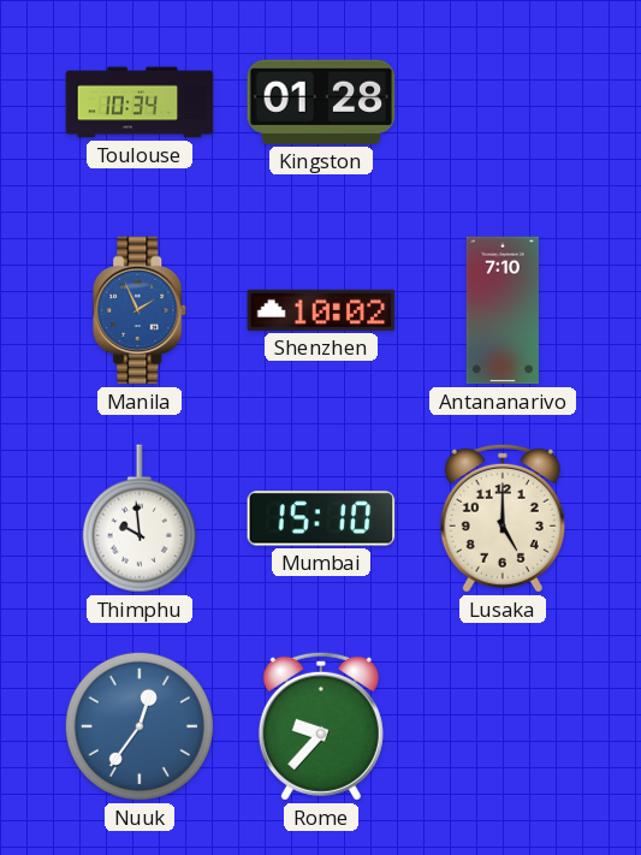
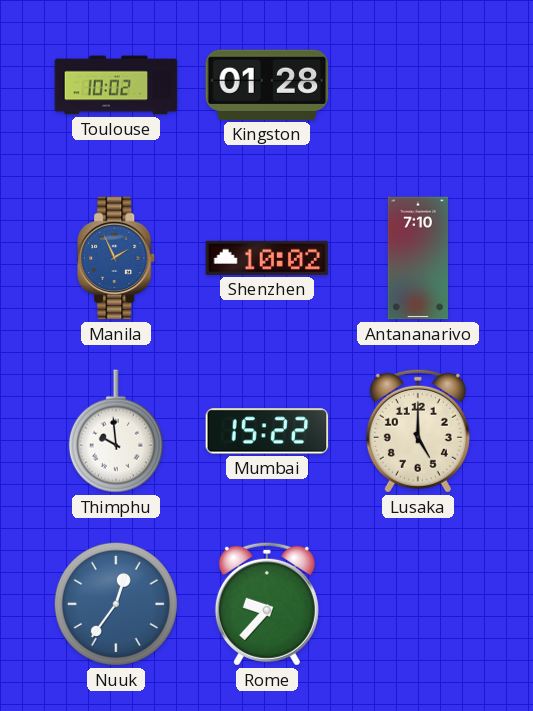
Toulouse: 10:34 -> 10:02
Mumbai: 15:10 -> 15:22
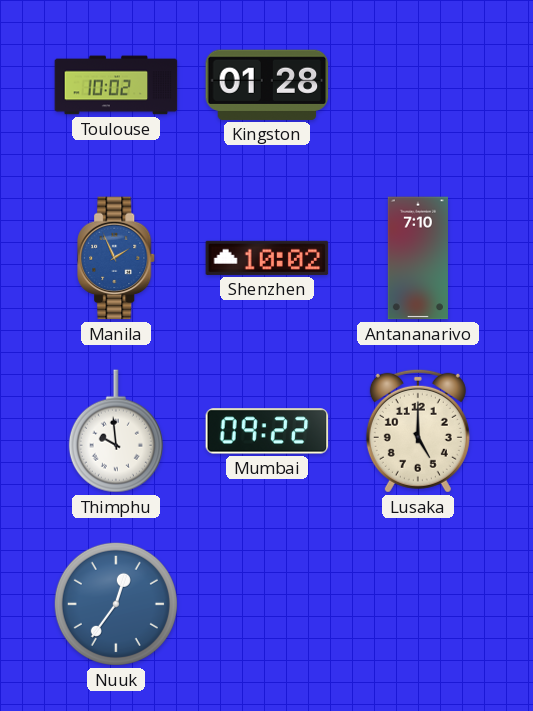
Mumbai: 15:22 -> 09:22
Rome: 9:37 -> none
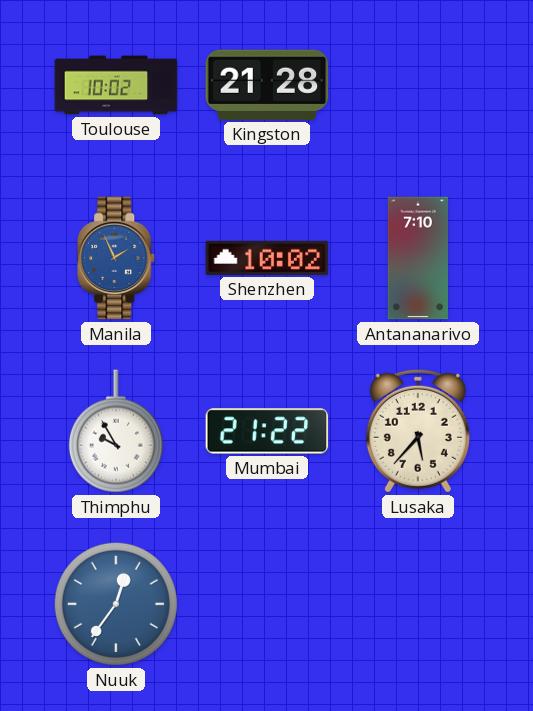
Kingston: 01:28 -> 21:28
Thimphu: 9:59 -> 9:55
Mumbai: 09:22 -> 21:22
Lusaka: 5:00 -> 5:37
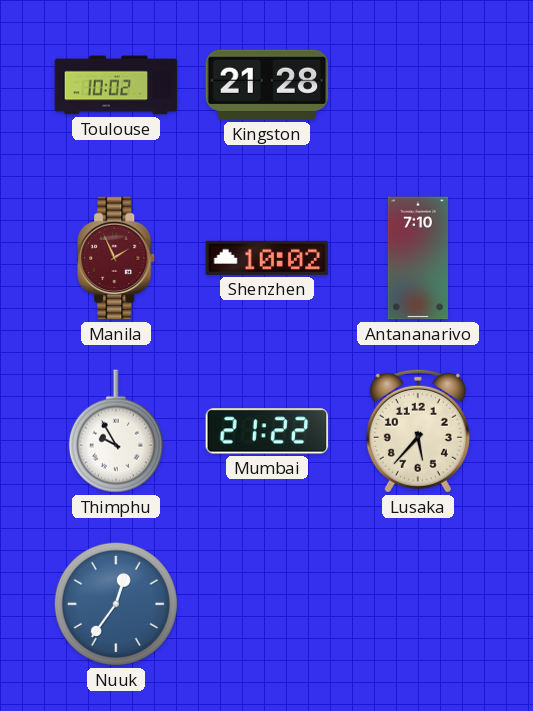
Manila dial: blue -> burgundy
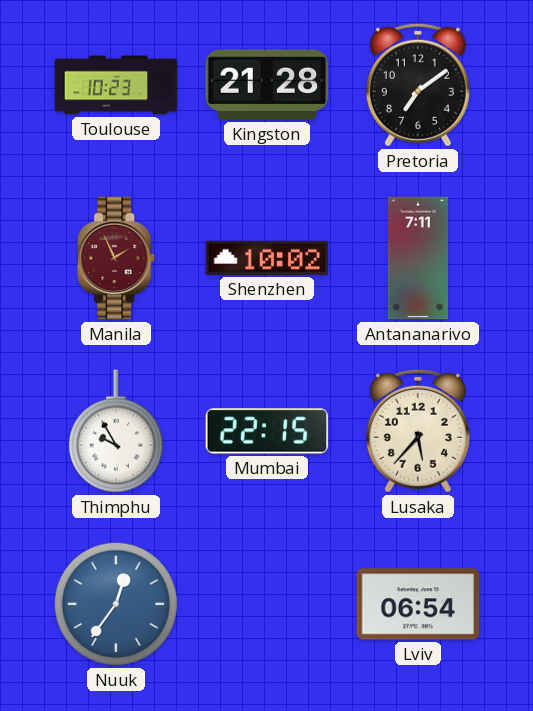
Toulouse: 10:02 -> 10:23
Pretoria: none -> 7:09
Antananarivo: 7:10 -> 7:11
Mumbai: 21:22 -> 22:15
Lviv: none -> 06:54
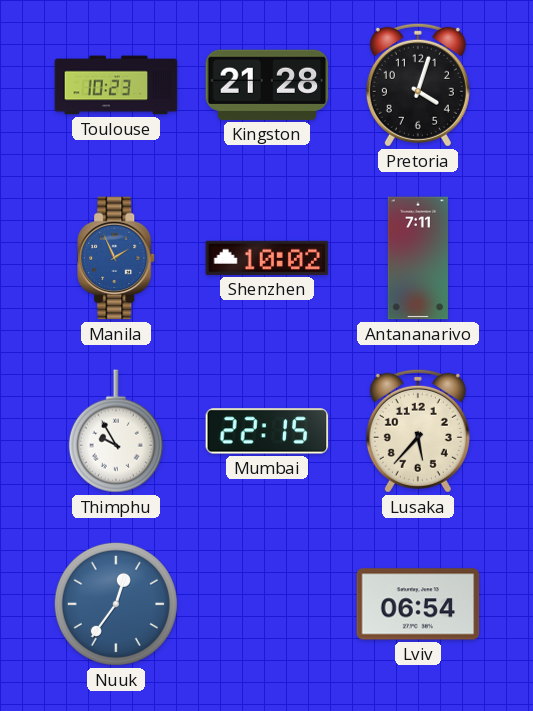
Pretoria: 7:09 -> 4:03
Manila dial: burgundy -> blue
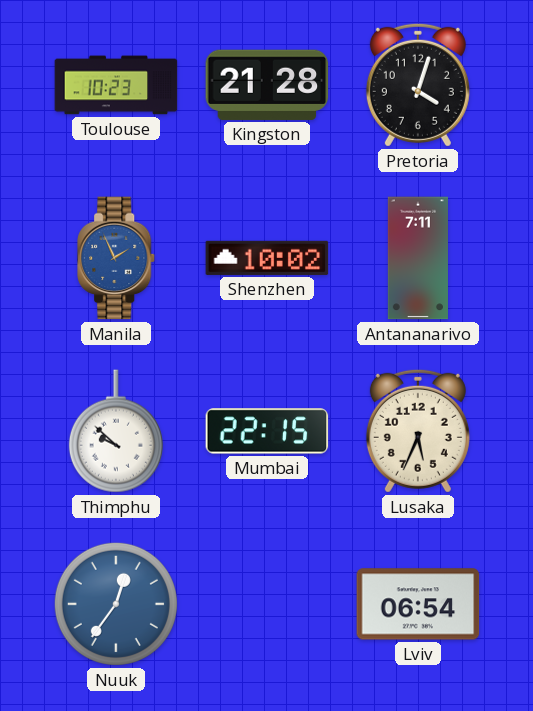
Thimphu: 9:55 -> 9:52
Lusaka: 5:37 -> 5:34
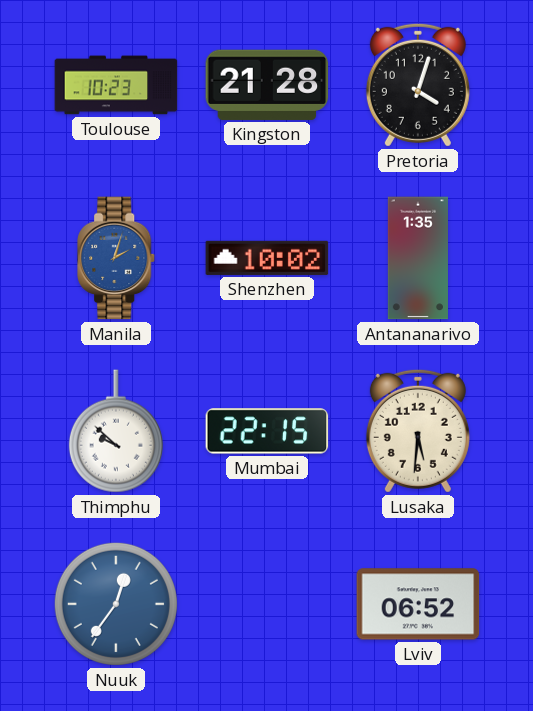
Manila: 1:56 -> 2:03
Antananarivo: 7:11 -> 1:35
Lusaka: 5:34 -> 5:31
Lviv: 06:54 -> 06:52
